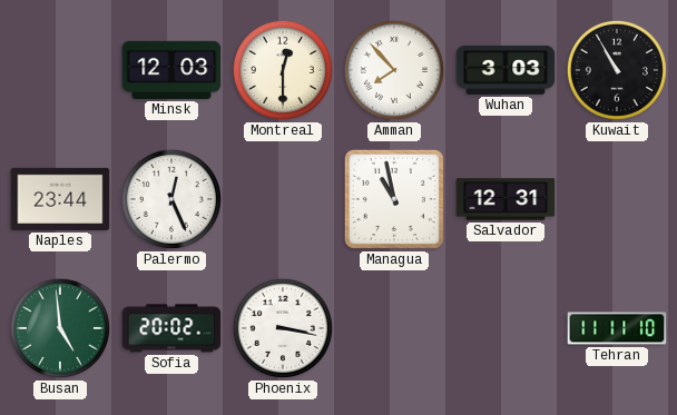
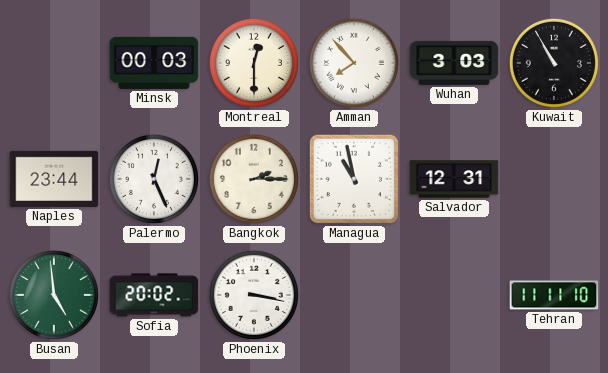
Minsk: 12:03 -> 00:03
Bangkok: none -> 2:15
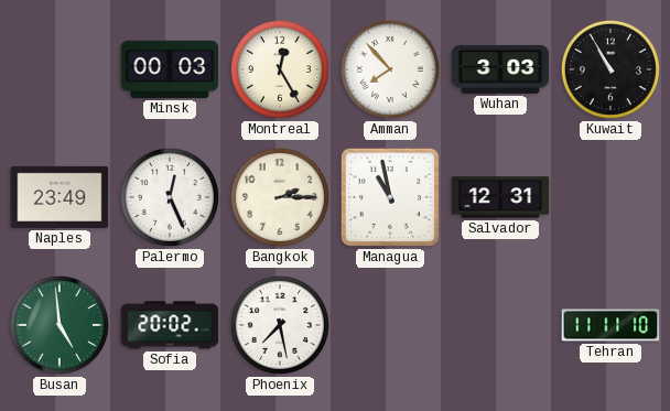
Montreal: 12:30 -> 12:25
Naples: 23:44 -> 23:49
Phoenix: 3:17 -> 7:28
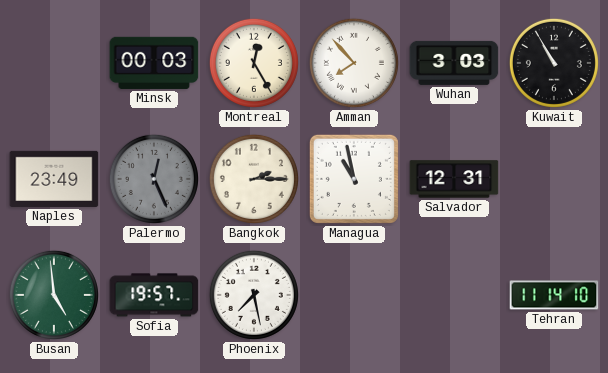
Palermo dial: white -> grey
Sofia: 20:02 -> 19:57
Tehran: 11:11 -> 11:14
